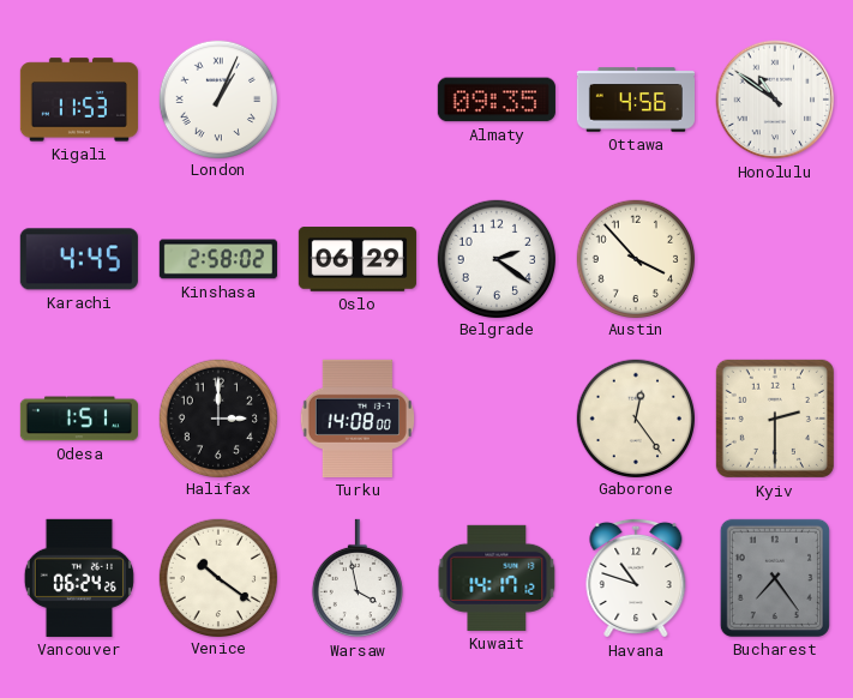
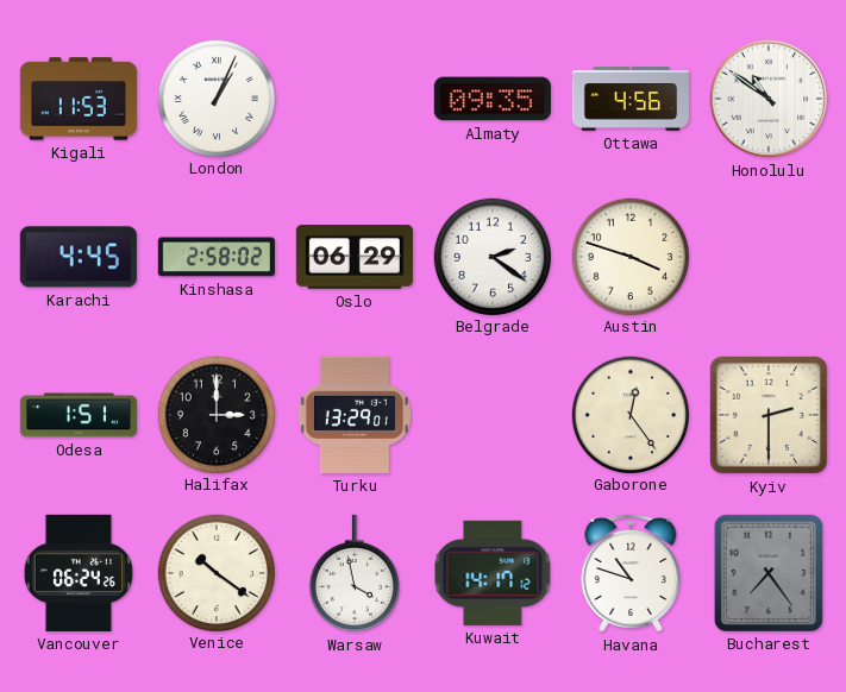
Austin: 3:53 -> 3:48
Turku: 14:08 -> 13:29
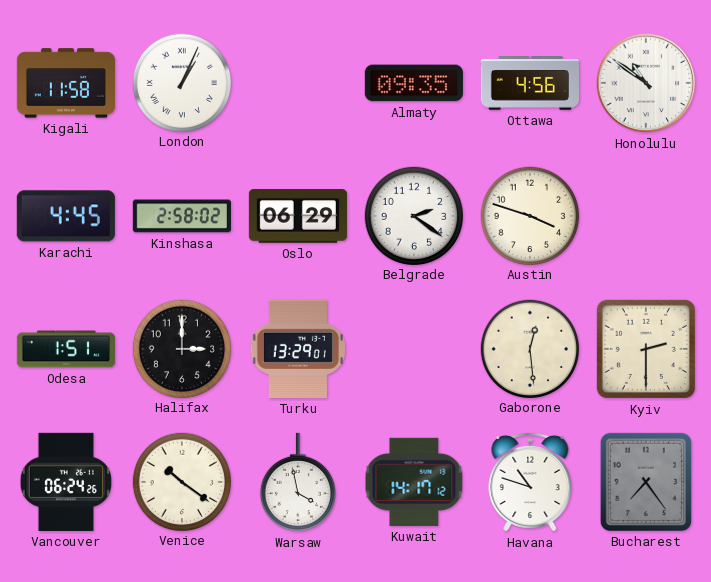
Kigali: 11:53 -> 11:58
Gaborone: 12:24 -> 12:29
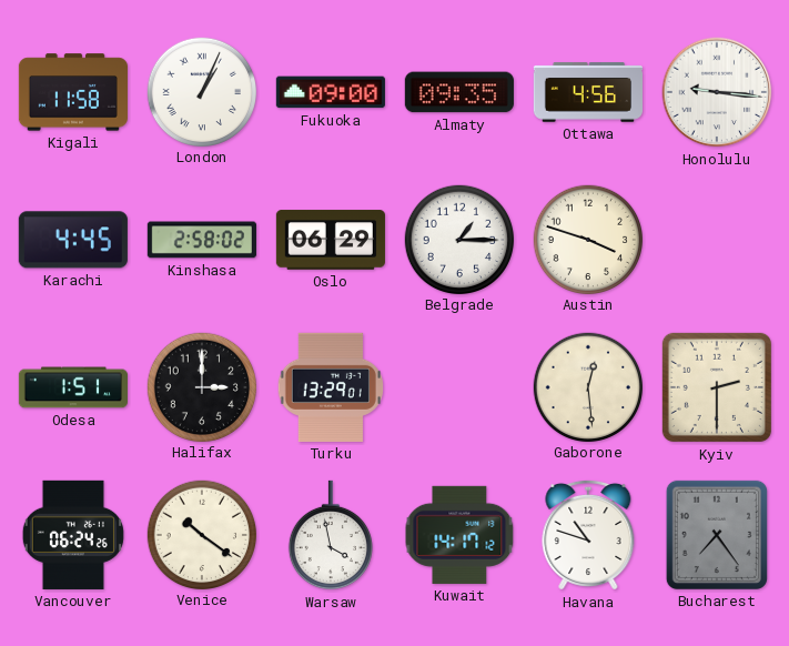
Fukuoka: none -> 09:00
Honolulu: 10:51 -> 9:16
Belgrade: 2:21 -> 1:15
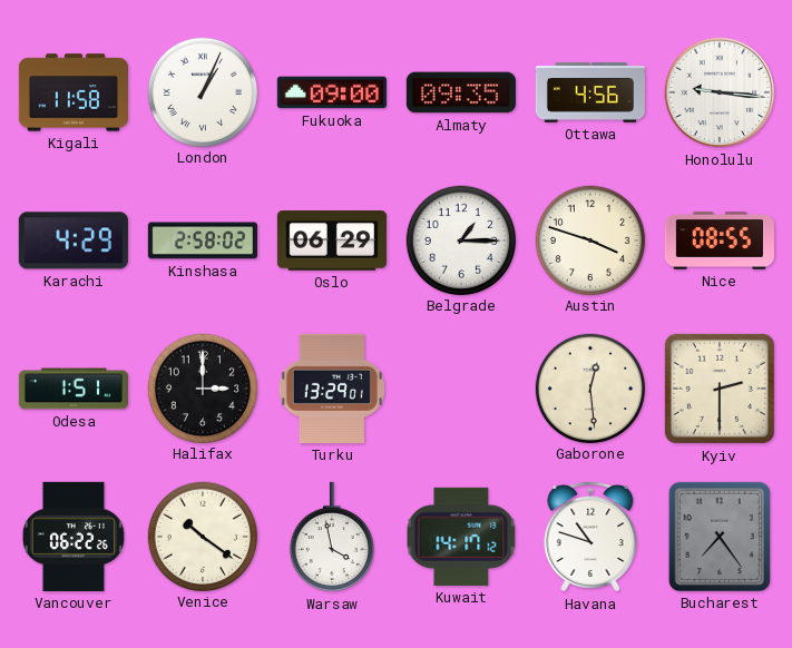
Karachi: 4:45 -> 4:29
Nice: none -> 08:55
Vancouver: 06:24 -> 06:22
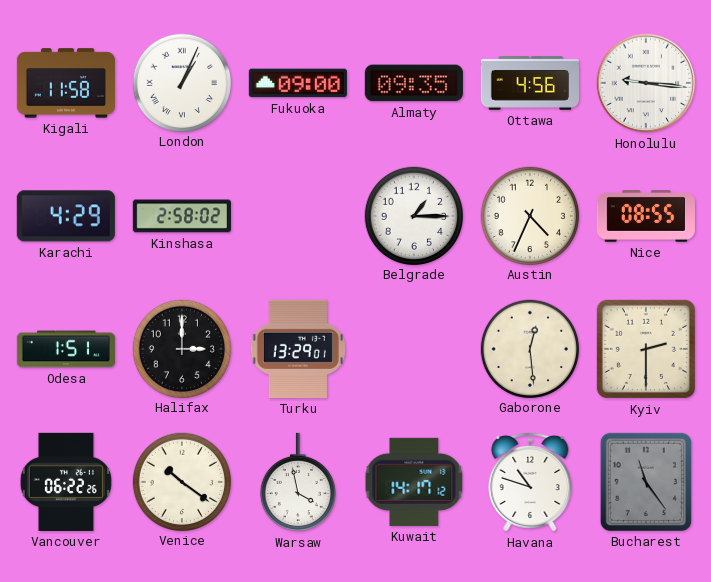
Oslo: 06:29 -> none
Austin: 3:48 -> 4:34
Bucharest: 7:24 -> 11:24
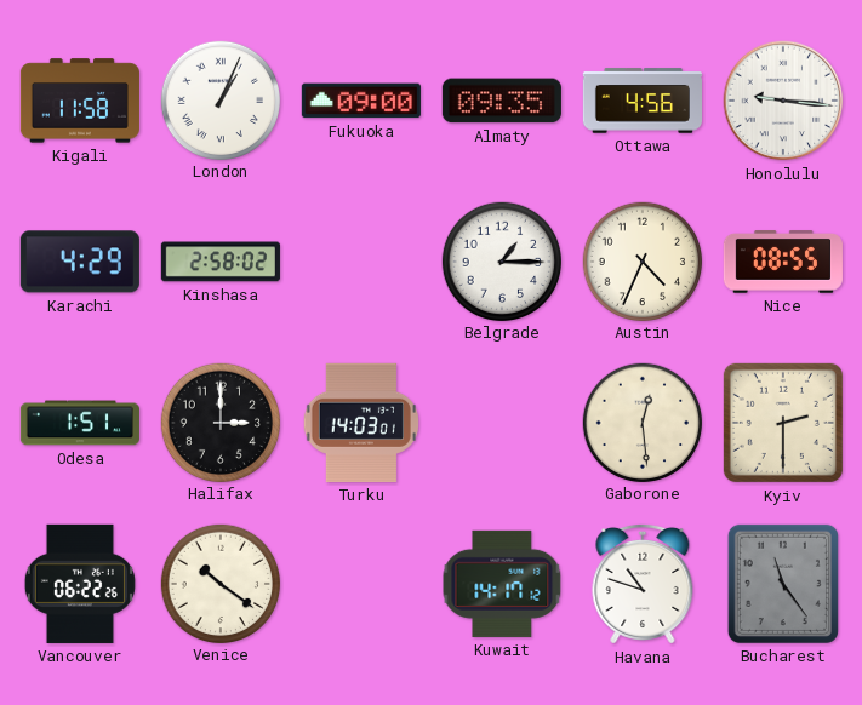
Turku: 13:29 -> 14:03
Warsaw: 3:58 -> none
